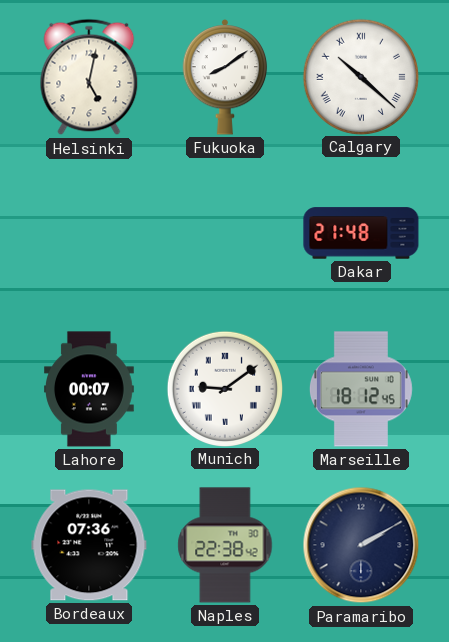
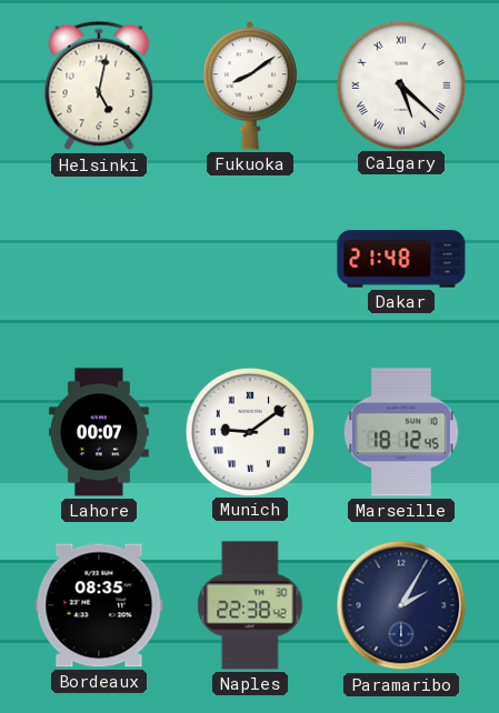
Calgary: 10:22 -> 5:22
Bordeaux: 07:36 -> 08:35
Paramaribo: 2:10 -> 2:05
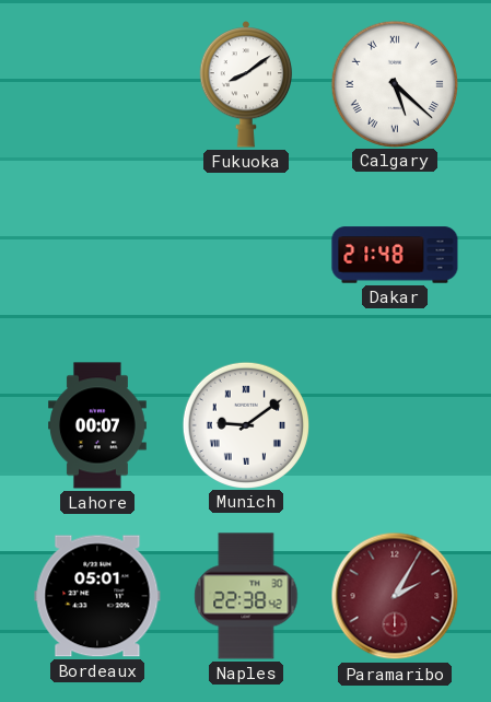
Helsinki: 5:02 -> none
Marseille: 18:12 -> none
Bordeaux: 08:35 -> 05:01
Paramaribo dial: navy -> burgundy
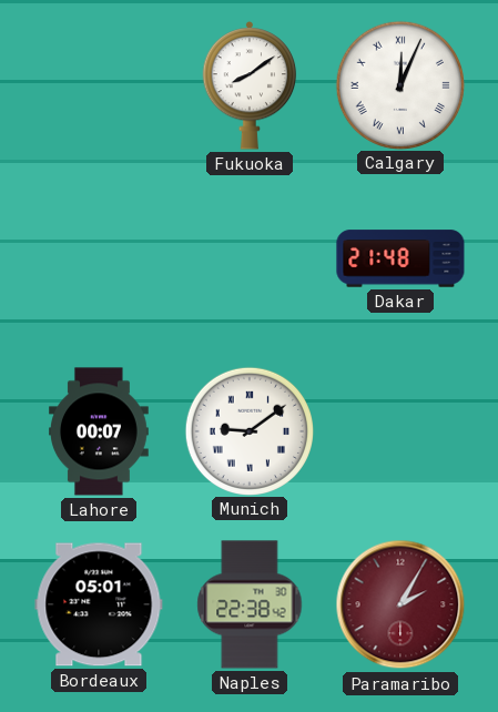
Calgary: 5:22 -> 12:04
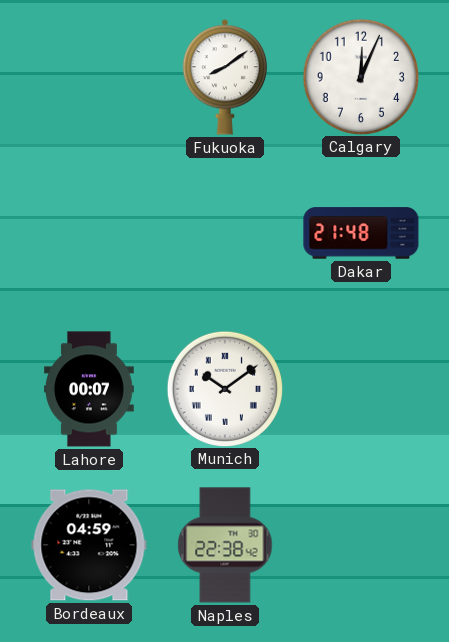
Calgary numerals: Roman -> Arabic
Munich: 9:09 -> 10:09
Bordeaux: 05:01 -> 04:59
Paramaribo: 2:05 -> none
